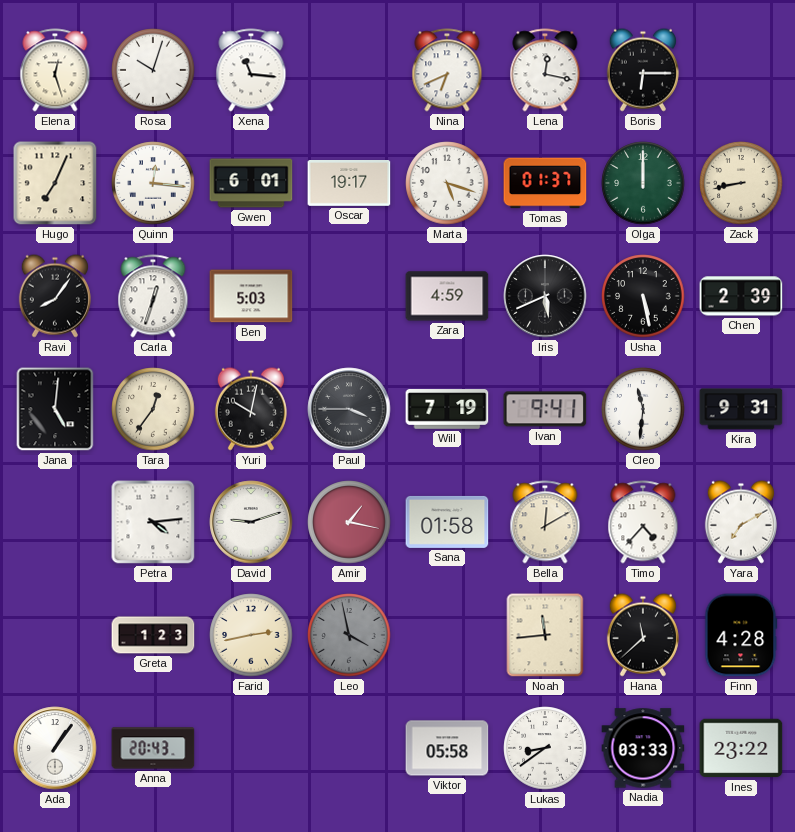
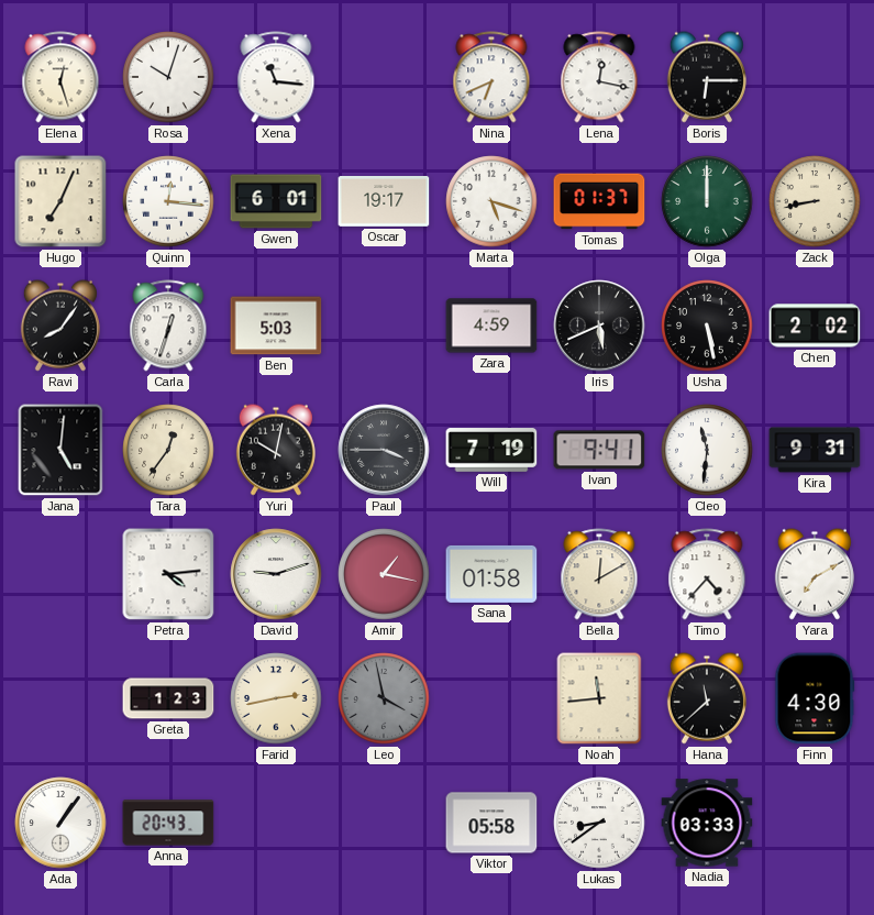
Chen: 2:39 -> 2:02
Finn: 4:28 -> 4:30
Ines: 23:22 -> none
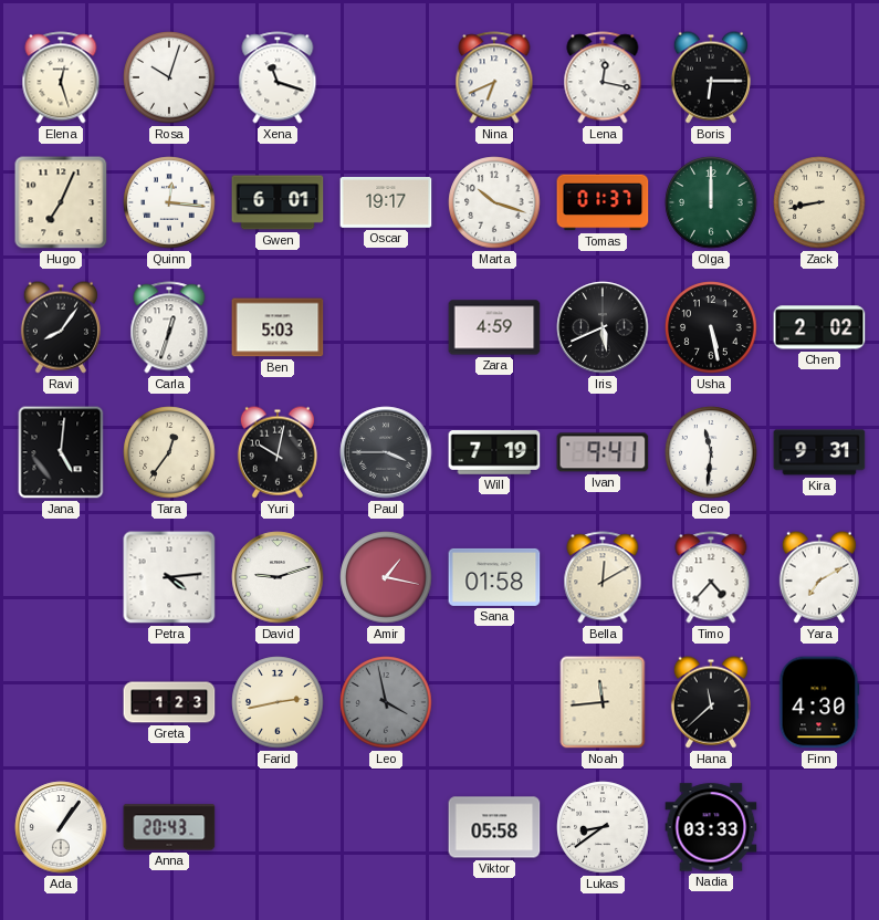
Xena: 11:16 -> 11:18
Marta: 5:18 -> 10:18
